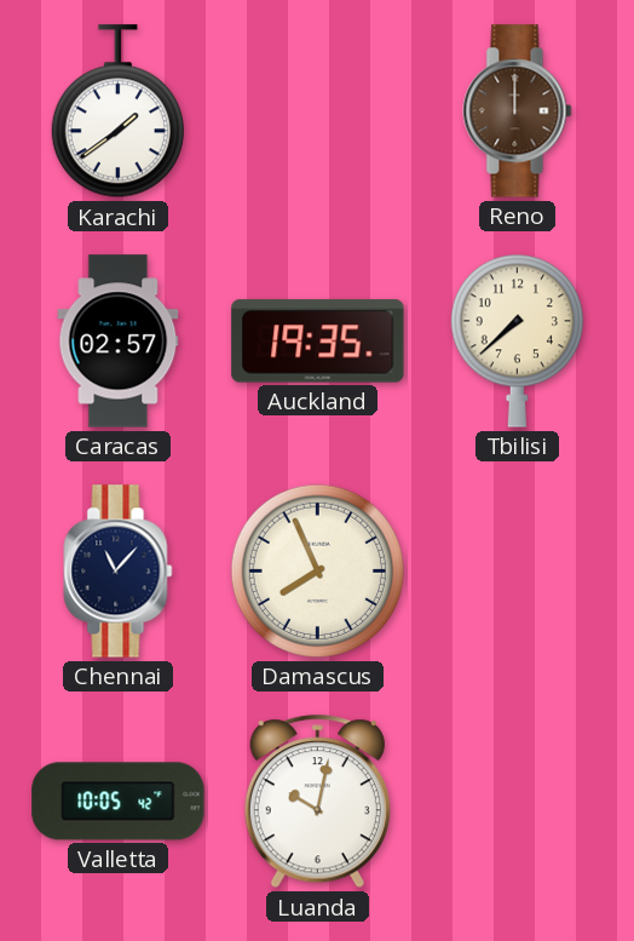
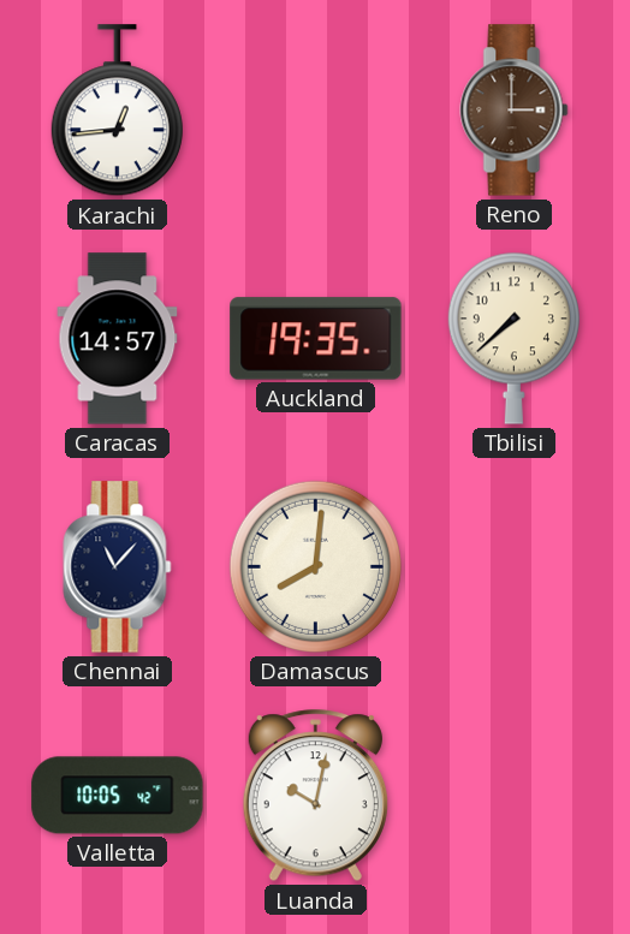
Karachi: 1:39 -> 12:44
Reno: 12:00 -> 3:00
Caracas: 02:57 -> 14:57
Damascus: 7:56 -> 8:01
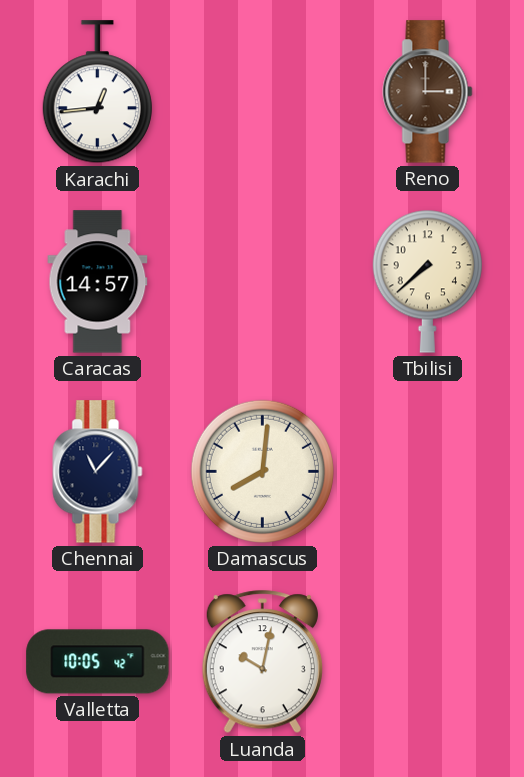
Auckland: 19:35 -> none
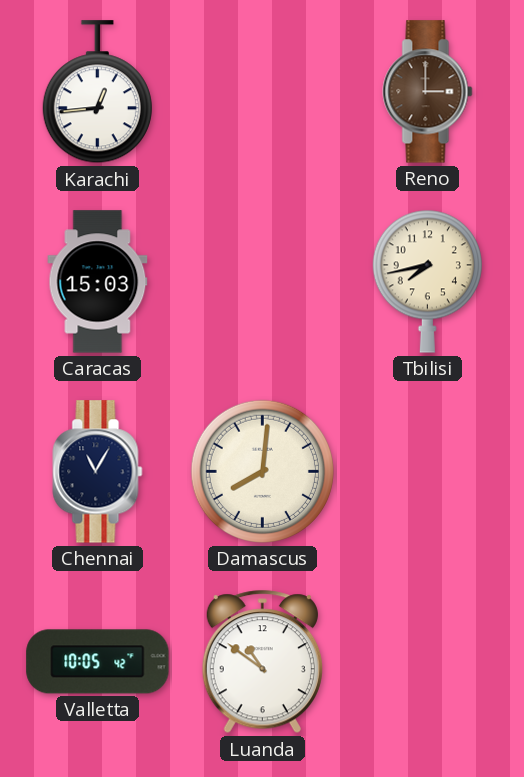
Caracas: 14:57 -> 15:03
Tbilisi: 7:38 -> 7:43
Chennai: 11:07 -> 11:05
Luanda: 10:02 -> 10:51
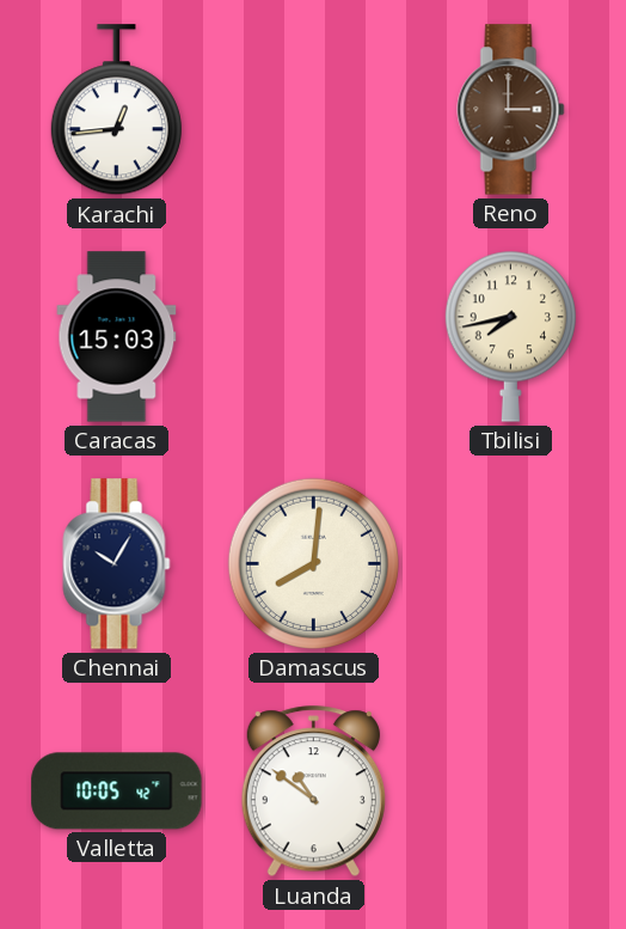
Chennai: 11:05 -> 10:05
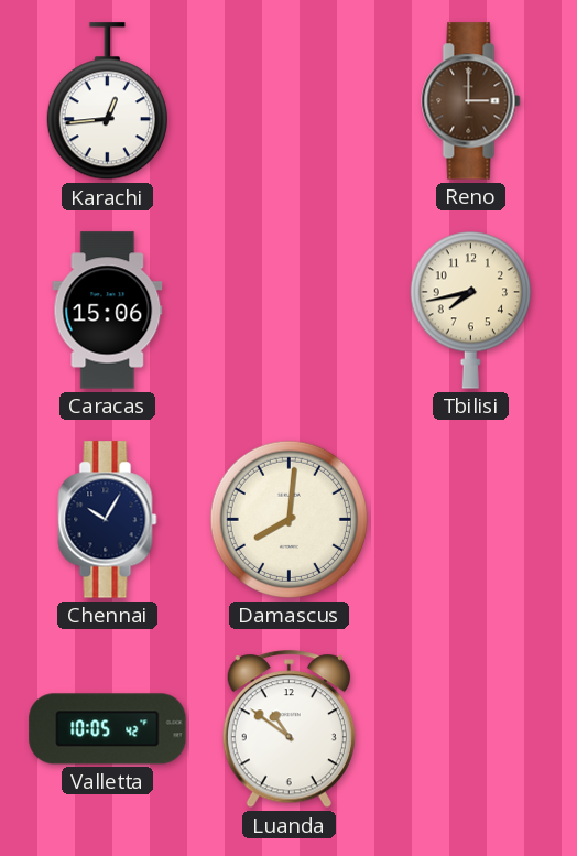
Caracas: 15:03 -> 15:06
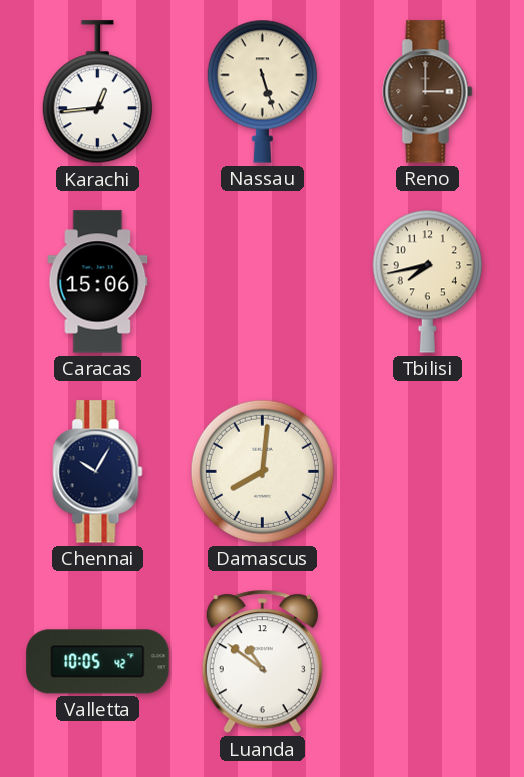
Nassau: none -> 5:27
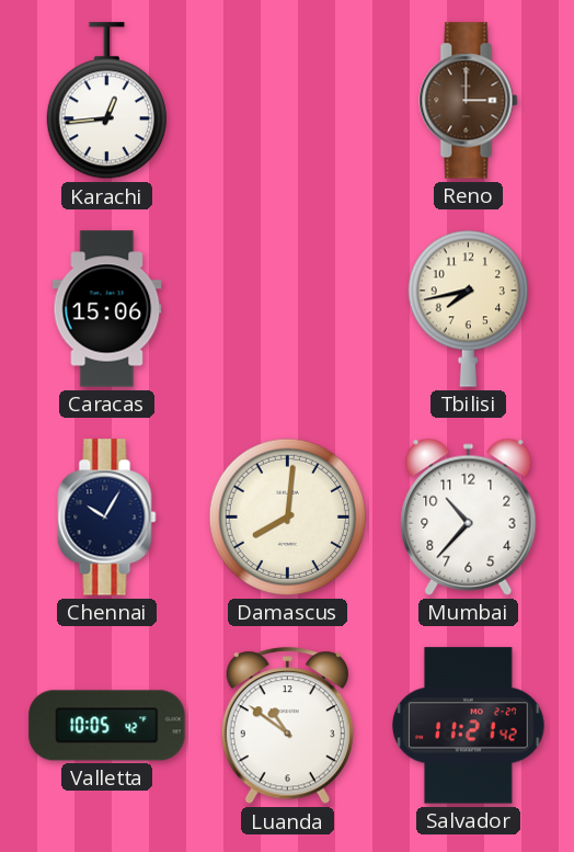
Nassau: 5:27 -> none
Mumbai: none -> 10:37
Salvador: none -> 11:21
